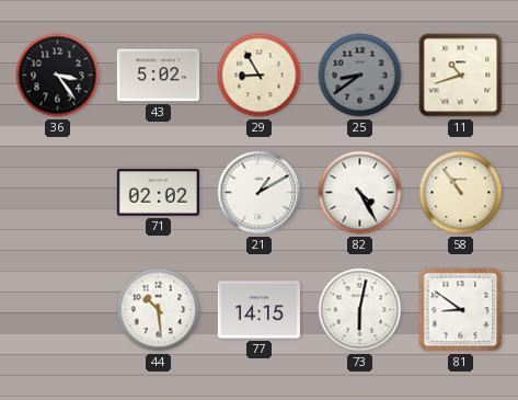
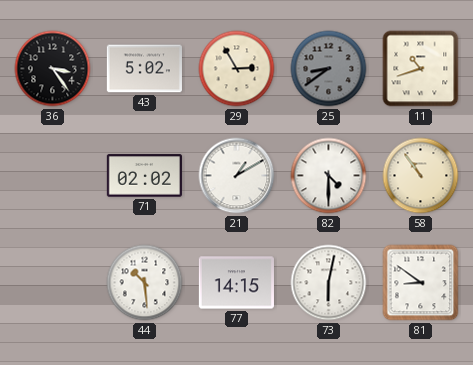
29: 8:55 -> 2:55
82: 4:25 -> 4:30
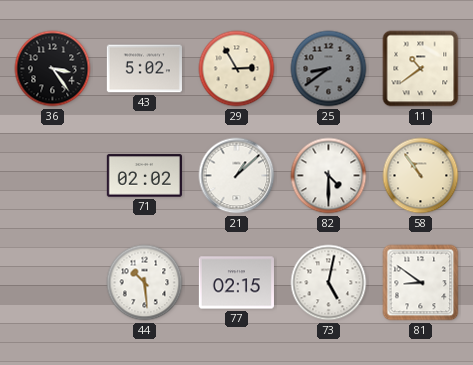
11: 10:42 -> 10:39
21: 1:10 -> 1:08
77: 14:15 -> 02:15
73: 6:02 -> 5:02
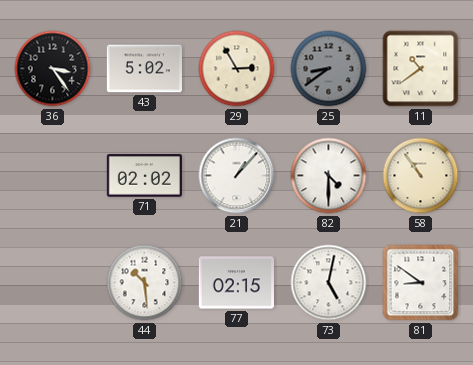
21: 1:08 -> 1:07
